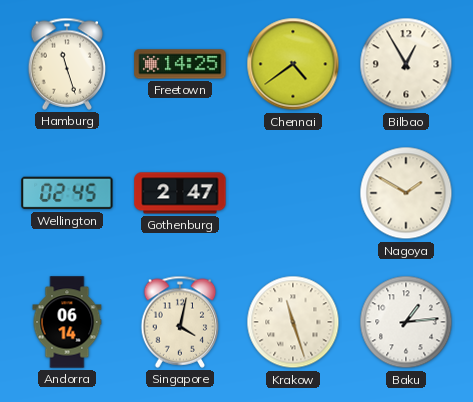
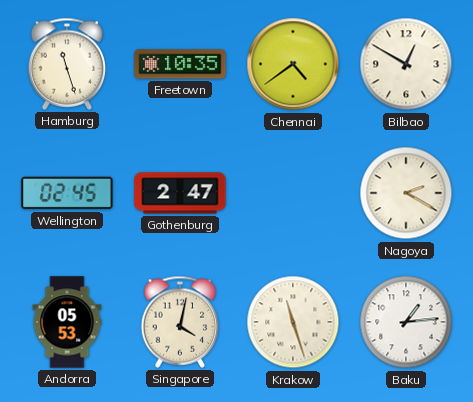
Freetown: 14:25 -> 10:35
Bilbao: 12:55 -> 12:50
Nagoya: 1:50 -> 2:20
Andorra: 06:14 -> 05:53
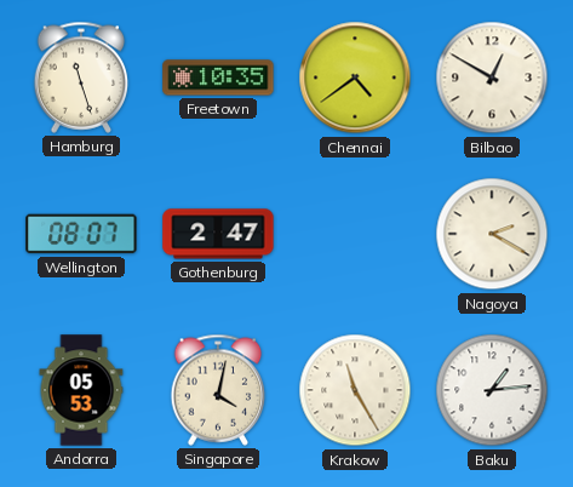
Wellington: 02:45 -> 08:07
Krakow: 11:27 -> 11:25
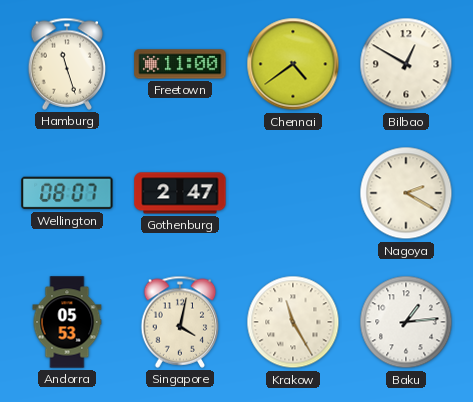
Freetown: 10:35 -> 11:00
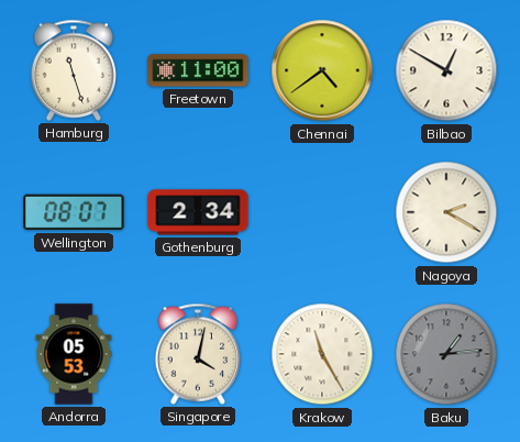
Gothenburg: 2:47 -> 2:34
Baku dial: white -> grey
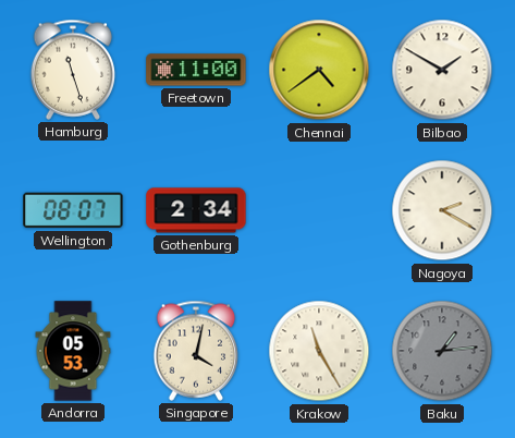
Bilbao: 12:50 -> 1:50
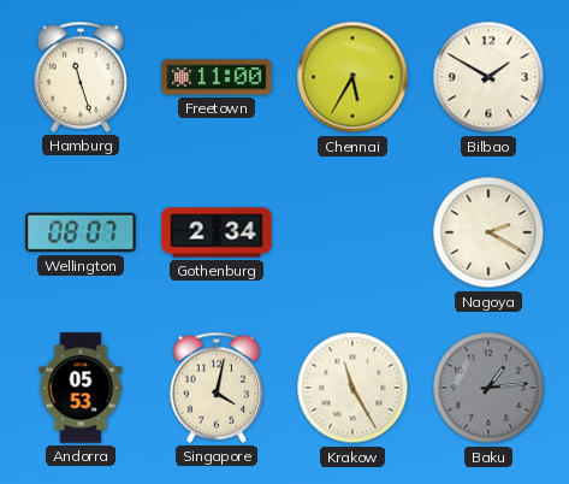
Chennai: 4:39 -> 5:35
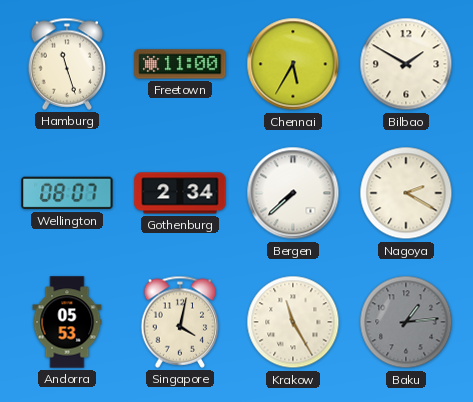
Bergen: none -> 7:38
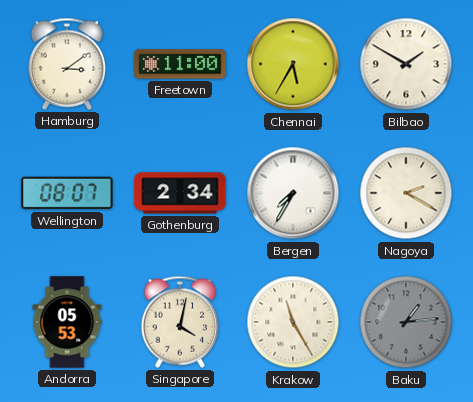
Hamburg: 11:27 -> 3:09
Bergen: 7:38 -> 7:35
